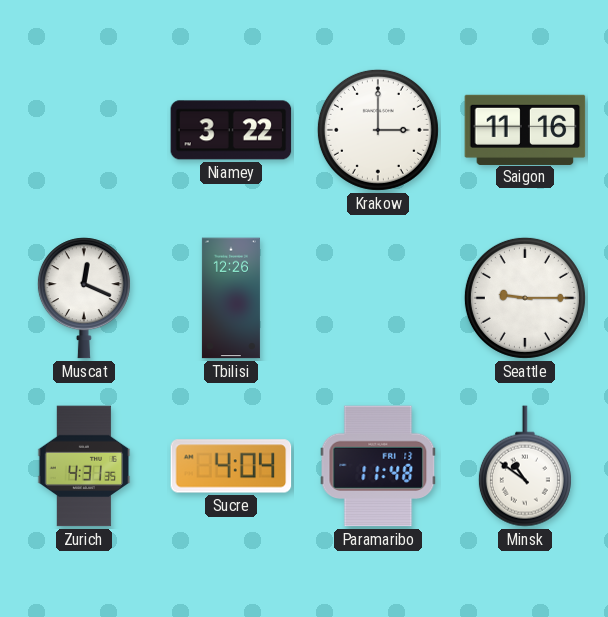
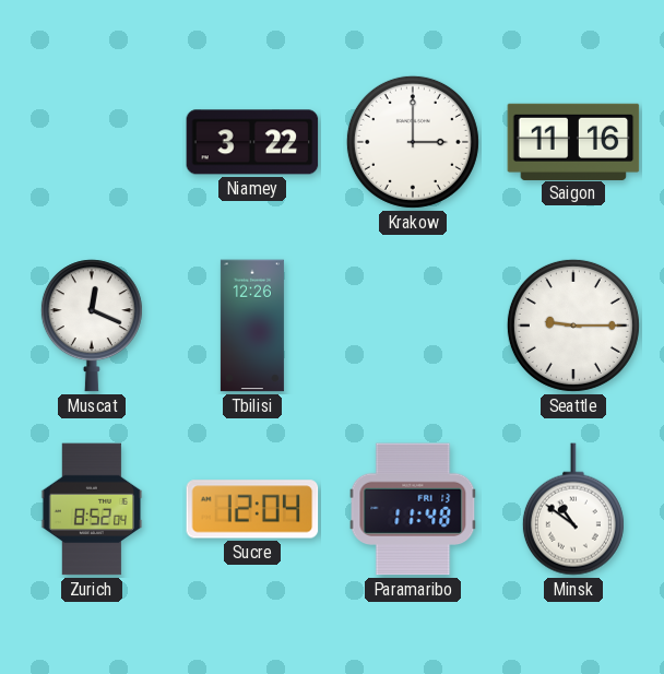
Zurich: 4:31 -> 8:52
Sucre: 4:04 -> 12:04
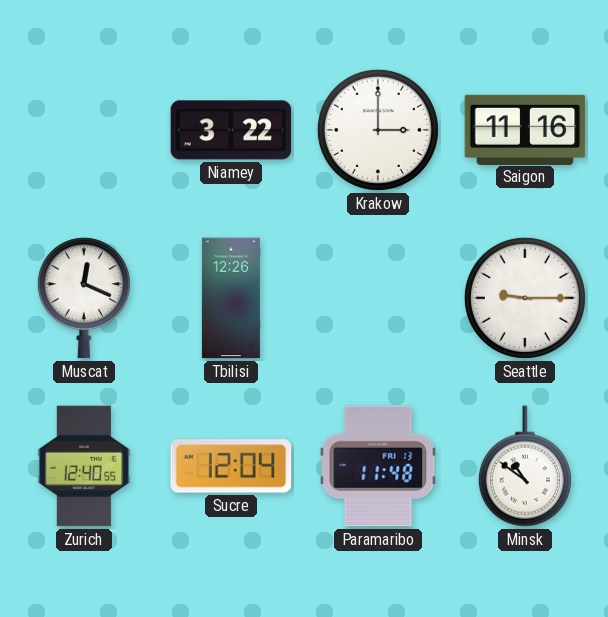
Zurich: 8:52 -> 12:40
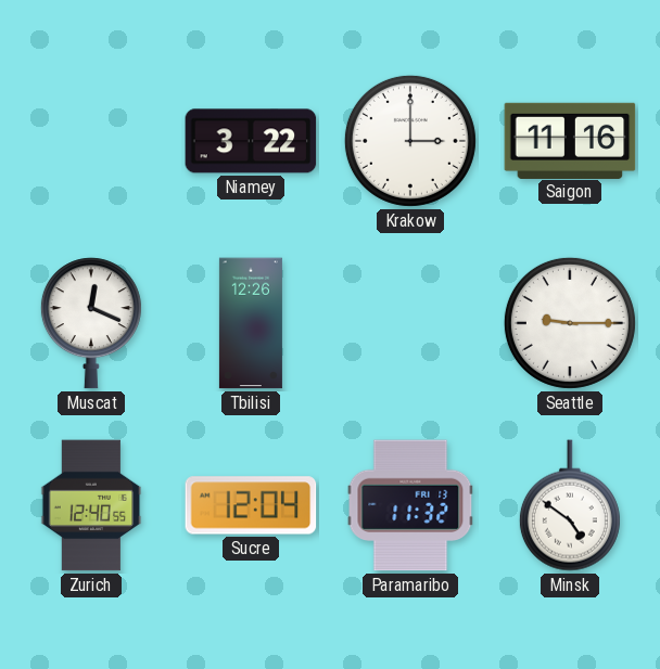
Paramaribo: 11:48 -> 11:32
Minsk: 10:51 -> 4:51
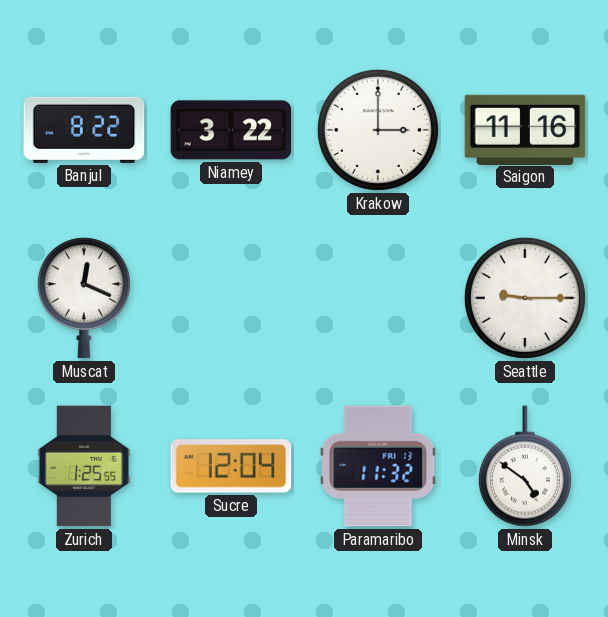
Banjul: none -> 8:22
Tbilisi: 12:26 -> none
Zurich: 12:40 -> 1:25
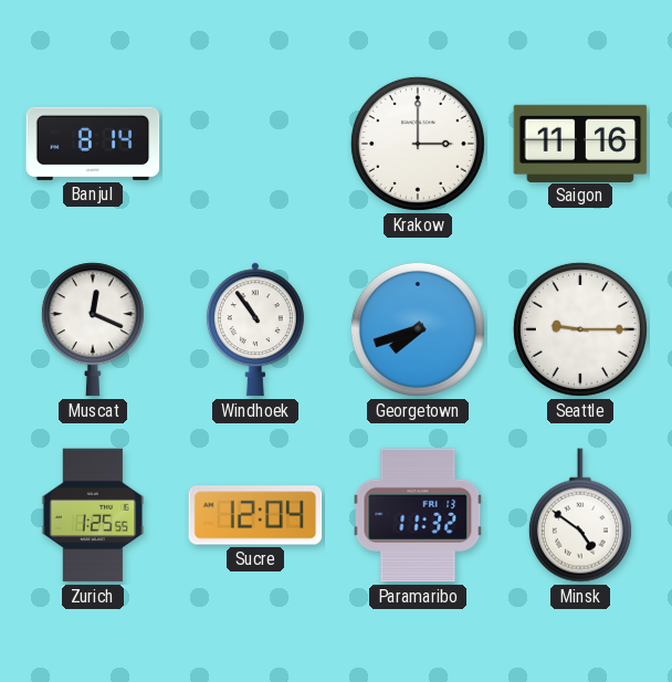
Banjul: 8:22 -> 8:14
Niamey: 3:22 -> none
Windhoek: none -> 10:54
Georgetown: none -> 7:42
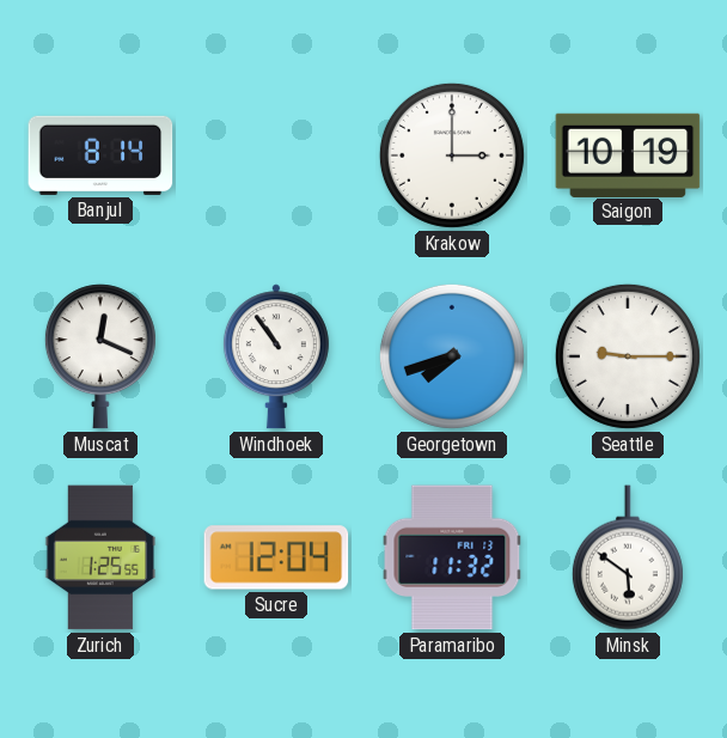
Saigon: 11:16 -> 10:19
Minsk: 4:51 -> 5:51
